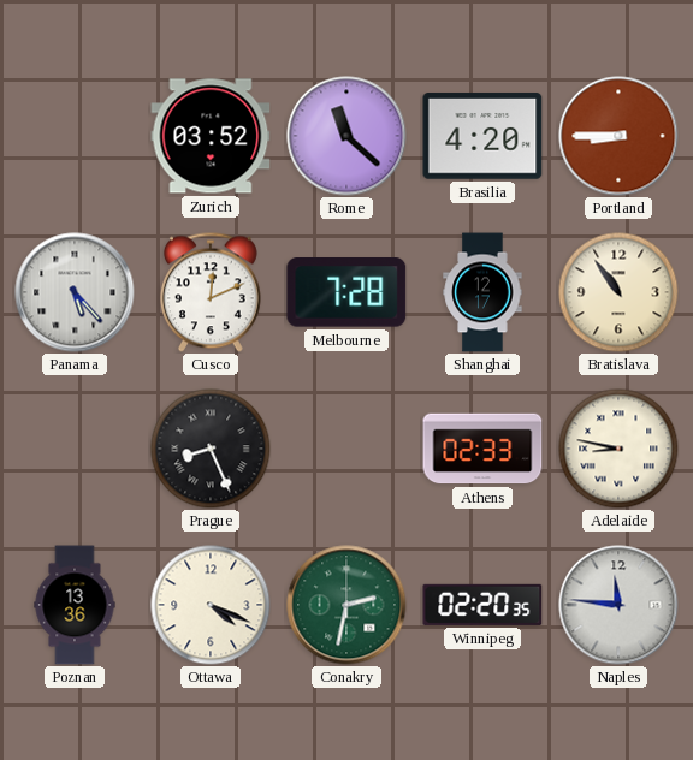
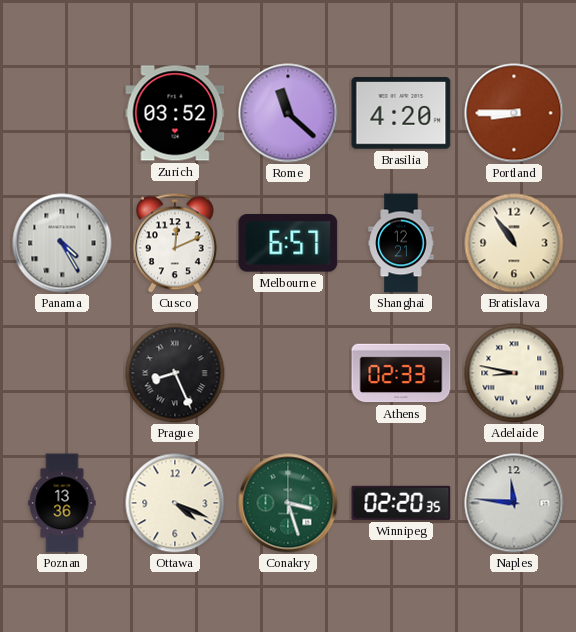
Panama: 5:23 -> 4:25
Melbourne: 7:28 -> 6:57
Shanghai: 12:17 -> 12:21
Conakry: 2:32 -> 3:27
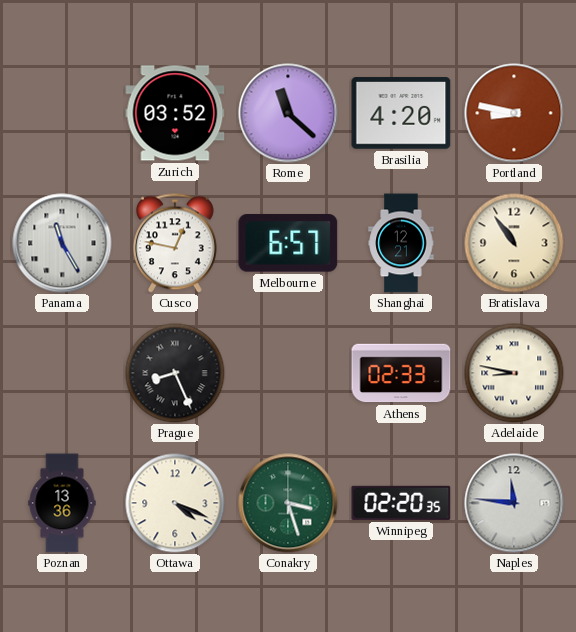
Portland: 8:45 -> 8:47
Panama: 4:25 -> 11:25
Cusco: 12:11 -> 12:47
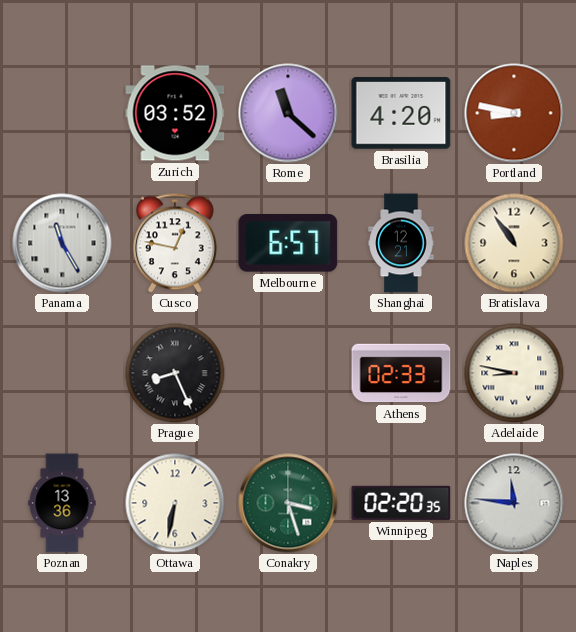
Ottawa: 4:19 -> 6:32
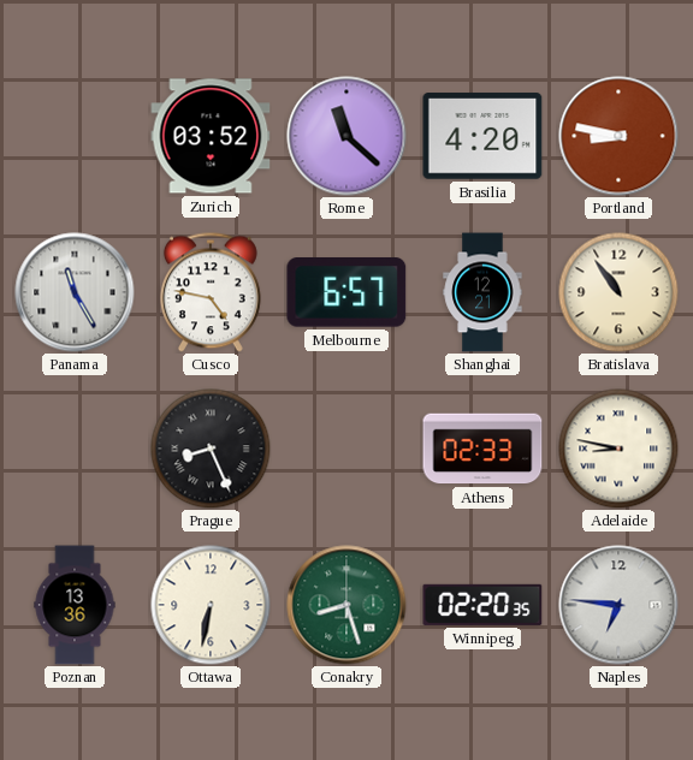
Cusco: 12:47 -> 4:47
Conakry: 3:27 -> 8:27
Naples: 11:46 -> 6:46
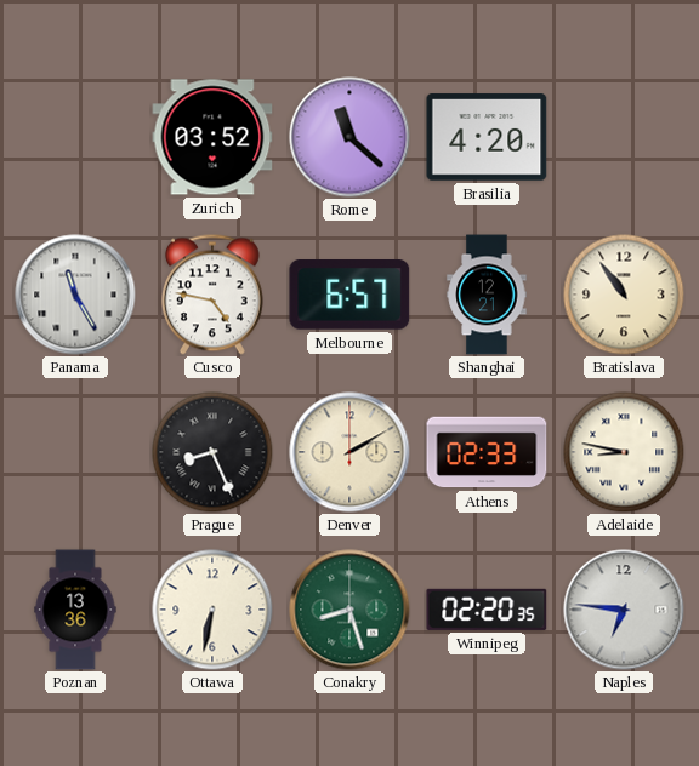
Portland: 8:47 -> none
Denver: none -> 2:10
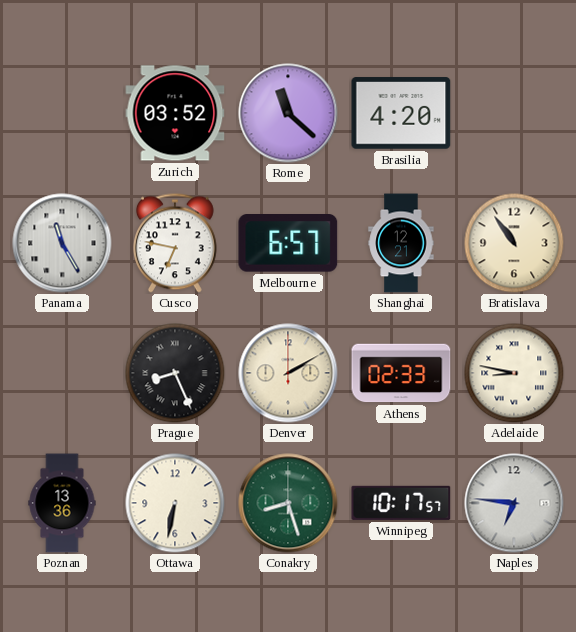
Cusco: 4:47 -> 6:47
Winnipeg: 02:20 -> 10:17
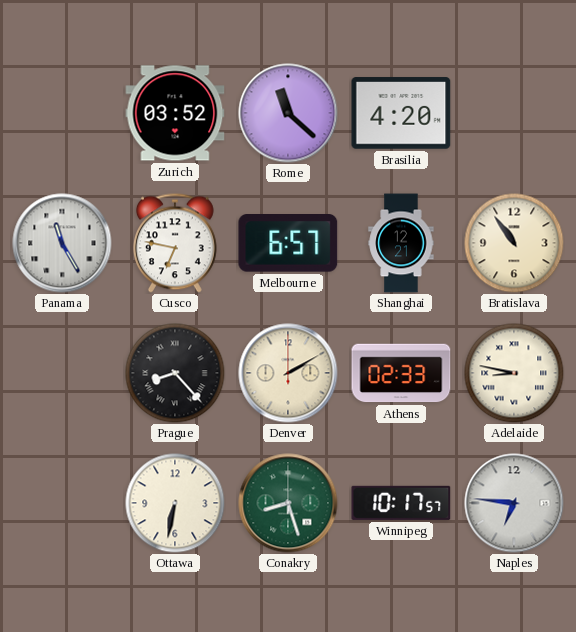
Prague: 8:26 -> 8:23
Poznan: 13:36 -> none
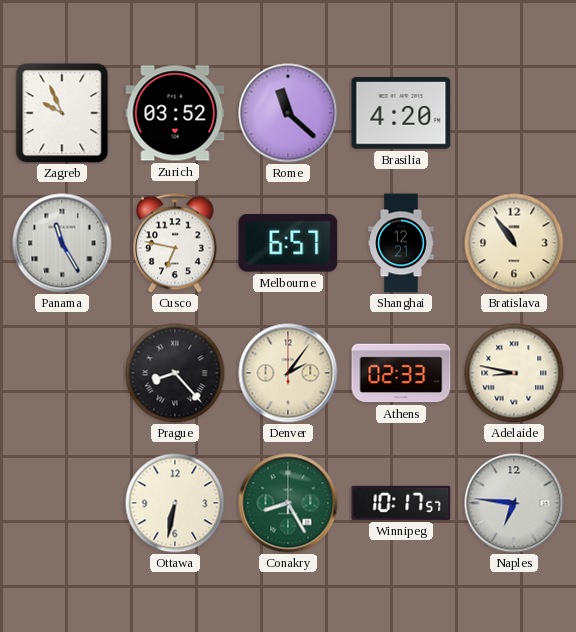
Zagreb: none -> 9:56
Denver: 2:10 -> 2:06
Conakry: 8:27 -> 8:25
